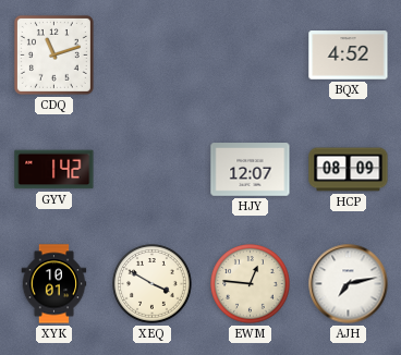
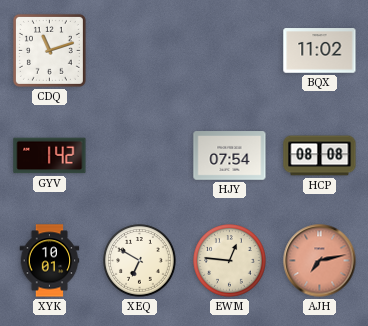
BQX: 4:52 -> 11:02
HJY: 12:07 -> 07:54
HCP: 08:09 -> 08:08
XEQ: 3:50 -> 6:50
AJH dial: white -> salmon
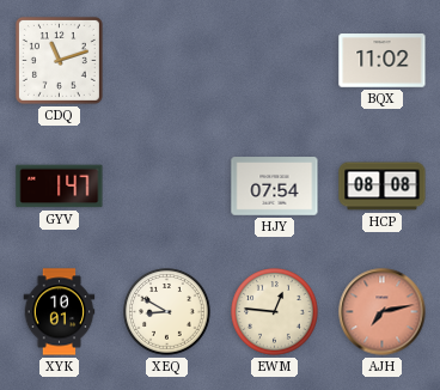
GYV: 1:42 -> 1:47
XEQ: 6:50 -> 8:50
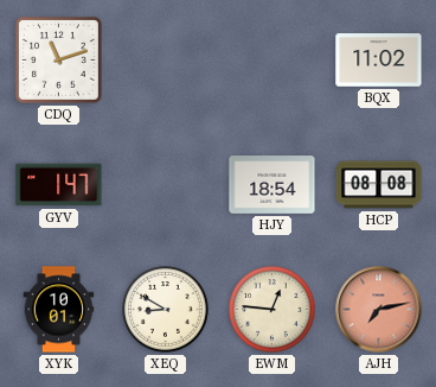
HJY: 07:54 -> 18:54
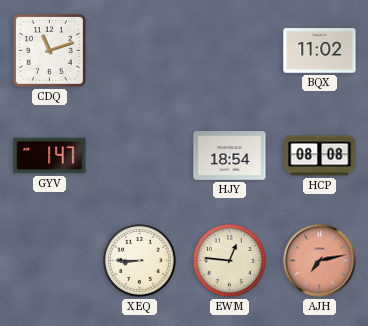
XYK: 10:01 -> none
XEQ: 8:50 -> 8:45
